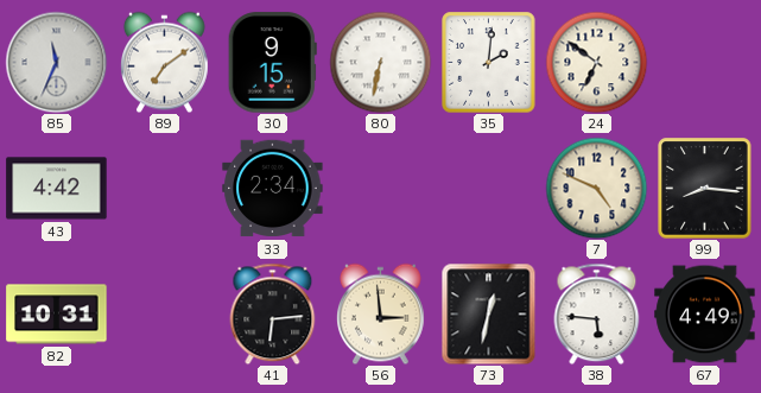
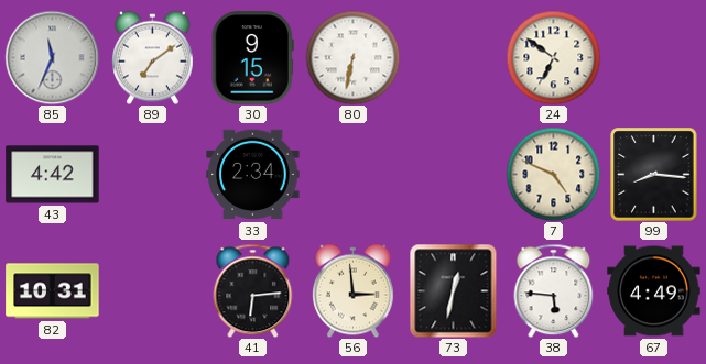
35: 2:01 -> none
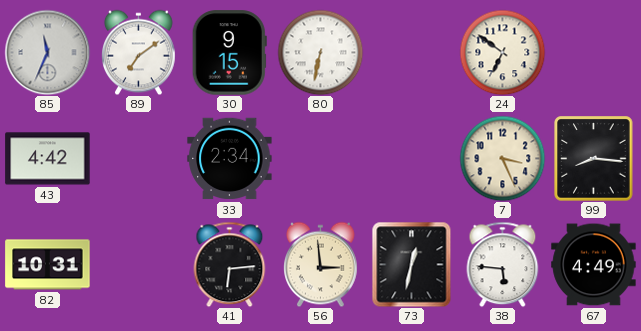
7: 4:49 -> 3:26
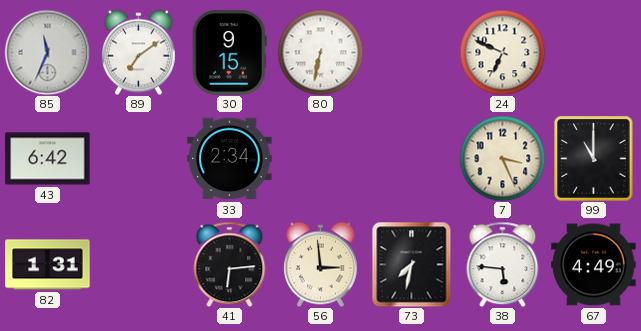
24: 6:51 -> 6:49
43: 4:42 -> 6:42
99: 8:16 -> 11:00
82: 10:31 -> 1:31
73: 12:32 -> 7:32
